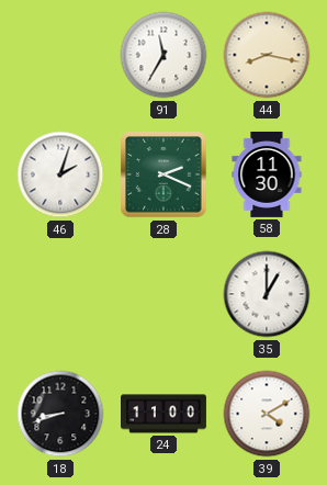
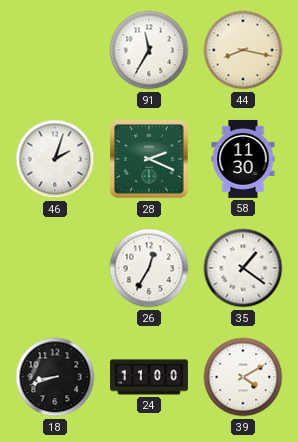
26: none -> 12:35
35: 1:00 -> 1:21
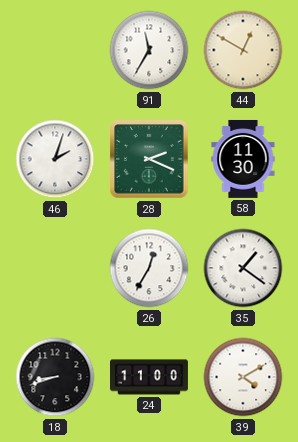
44: 8:17 -> 12:50
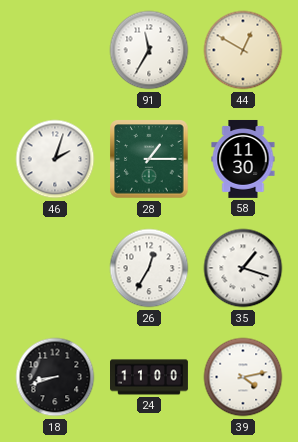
28: 2:19 -> 1:15
35: 1:21 -> 1:18
39: 4:10 -> 4:13
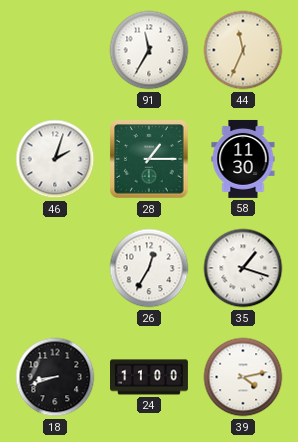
44: 12:50 -> 11:34
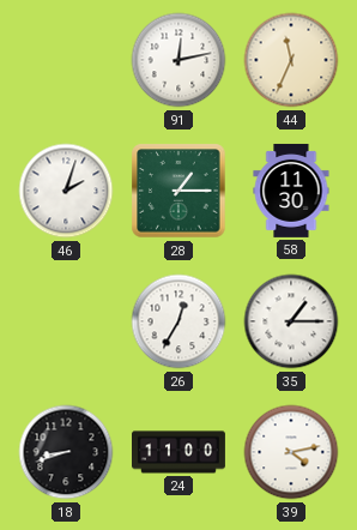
91: 11:35 -> 12:13
35: 1:18 -> 1:15
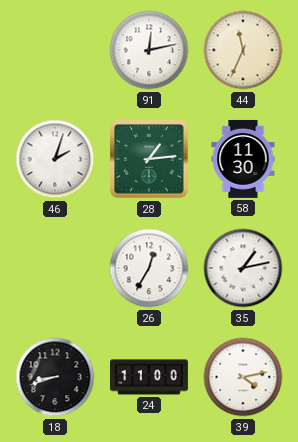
28: 1:15 -> 1:14
35: 1:15 -> 1:13
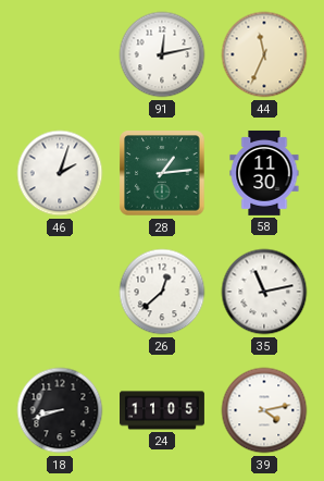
26: 12:35 -> 12:38
35: 1:13 -> 11:13
24: 11:00 -> 11:05
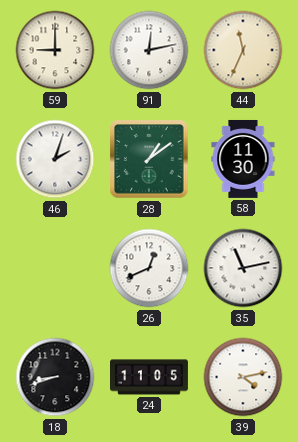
59: none -> 9:00
28: 1:14 -> 1:09
26: 12:38 -> 12:41
